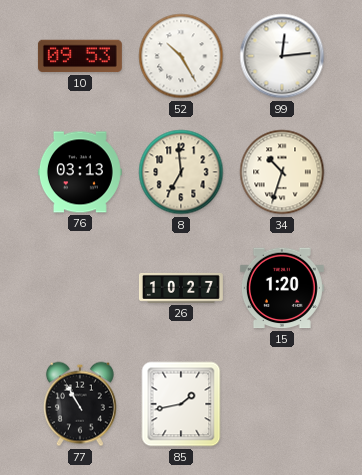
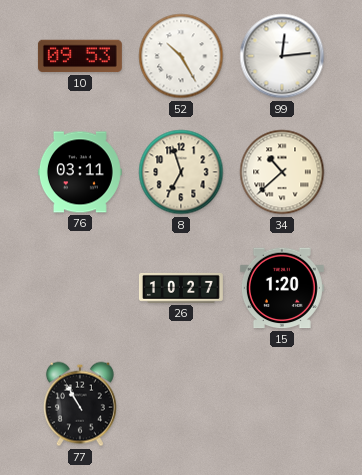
76: 03:13 -> 03:11
8: 6:59 -> 6:57
34: 10:33 -> 10:38
85: 1:43 -> none
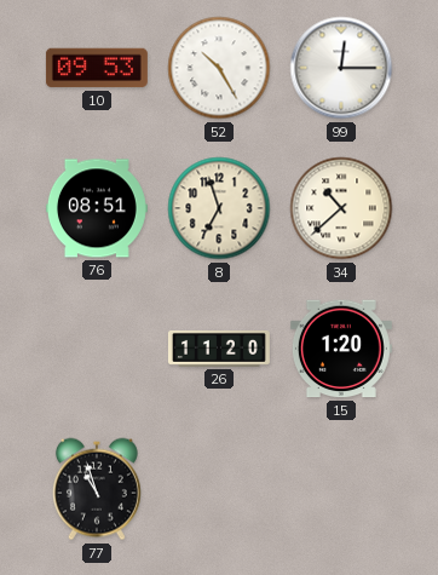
99: 12:14 -> 12:15
76: 03:11 -> 08:51
26: 10:27 -> 11:20
77: 10:55 -> 10:57
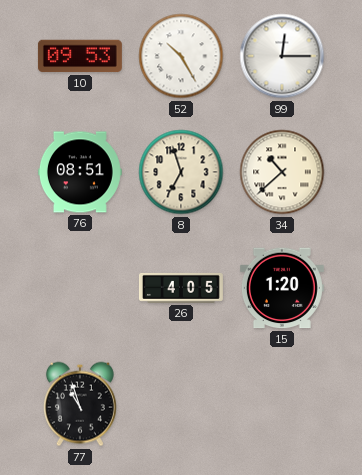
26: 11:20 -> 4:05
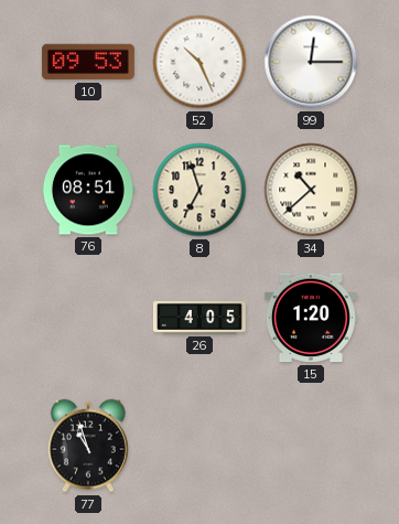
52: 10:25 -> 10:26
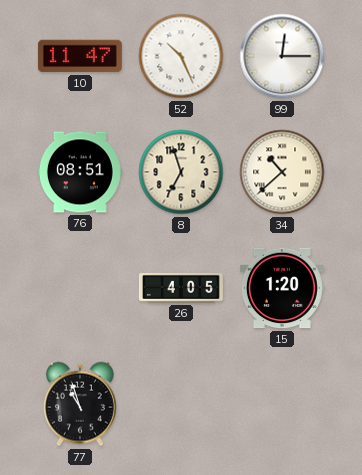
10: 09:53 -> 11:47
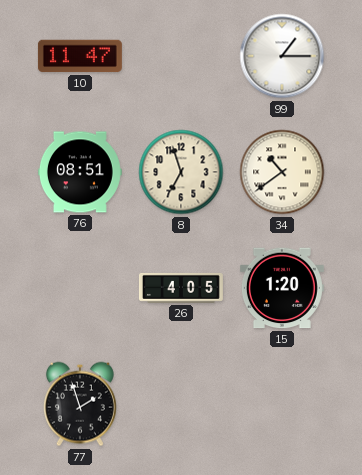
52: 10:26 -> none
99: 12:15 -> 1:15
34: 10:38 -> 10:39
77: 10:57 -> 1:57
